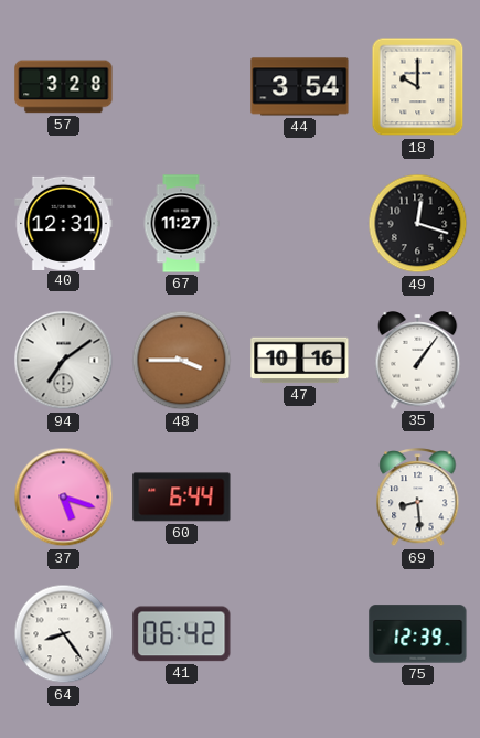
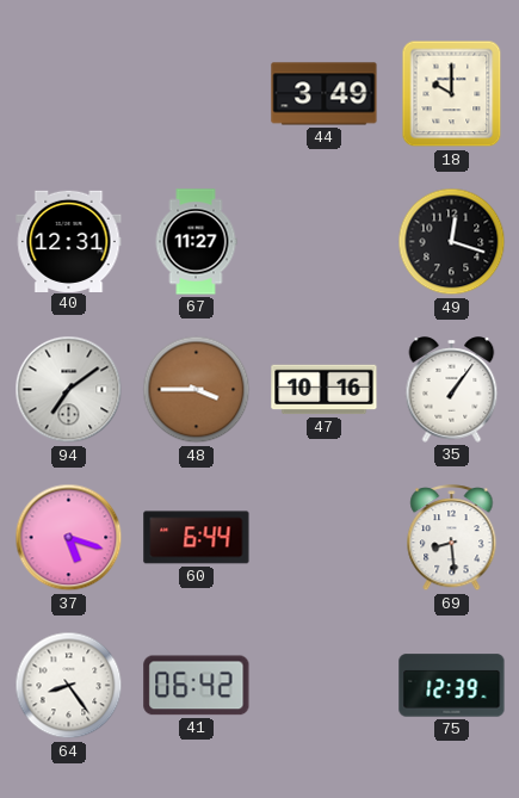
57: 3:28 -> none
44: 3:54 -> 3:49
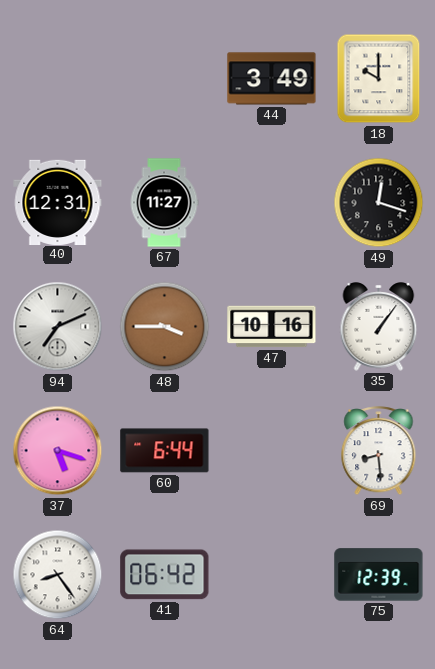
94: 7:09 -> 7:11
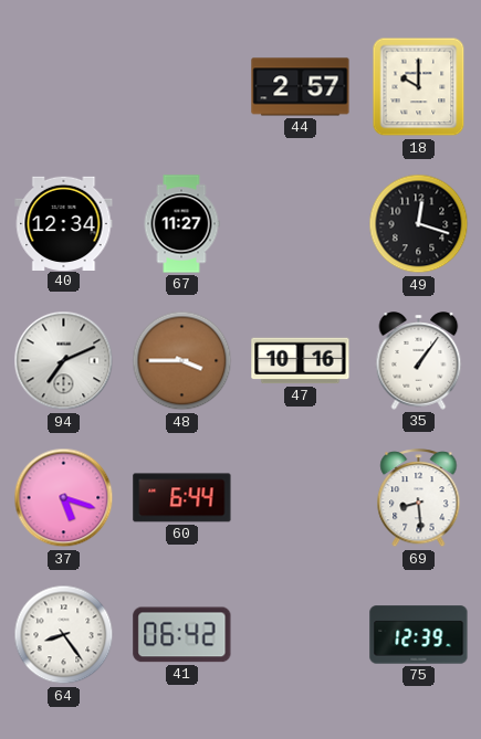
44: 3:49 -> 2:57
40: 12:31 -> 12:34
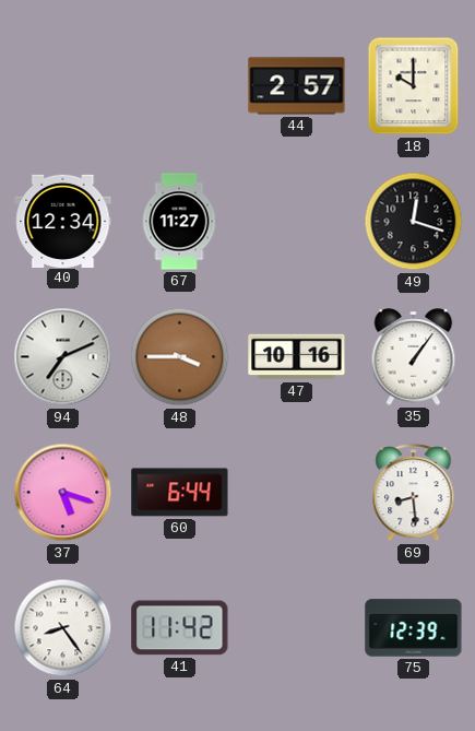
41: 06:42 -> 11:42
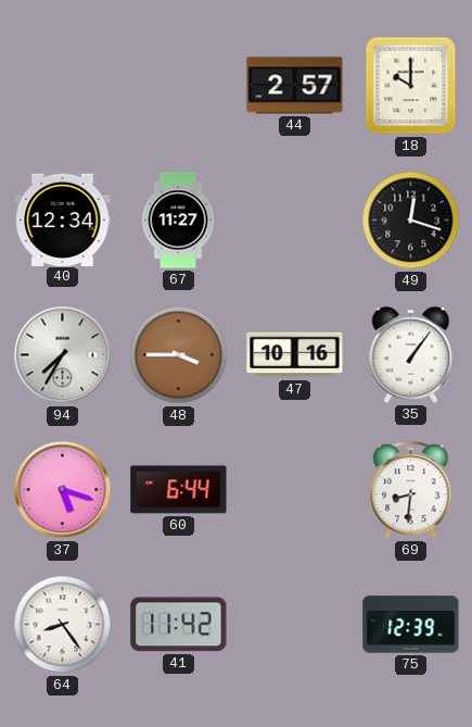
94: 7:11 -> 7:35
69: 8:29 -> 8:31
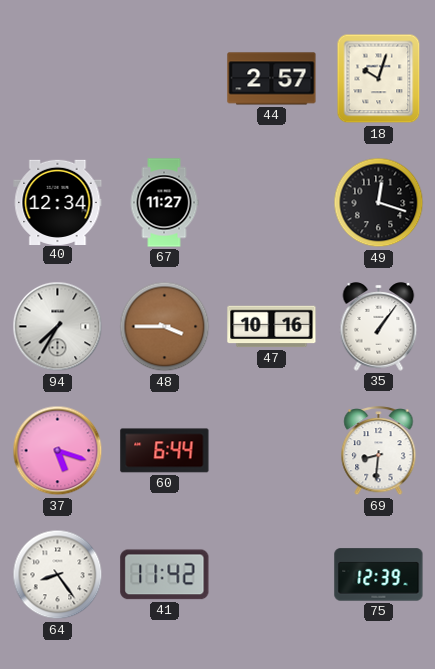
18: 10:00 -> 10:03
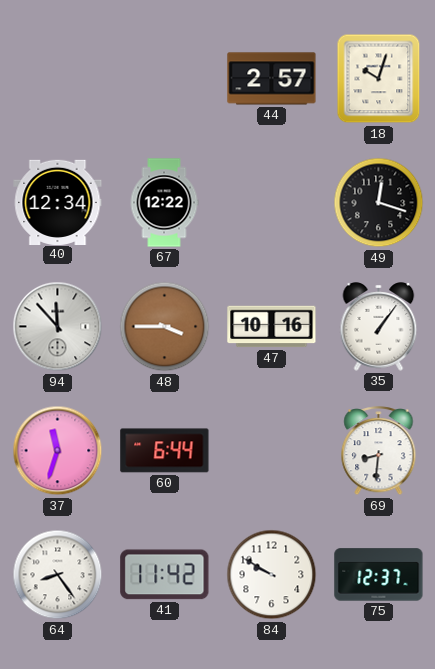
67: 11:27 -> 12:22
94: 7:35 -> 11:53
37: 5:18 -> 11:33
84: none -> 9:50
75: 12:39 -> 12:37
